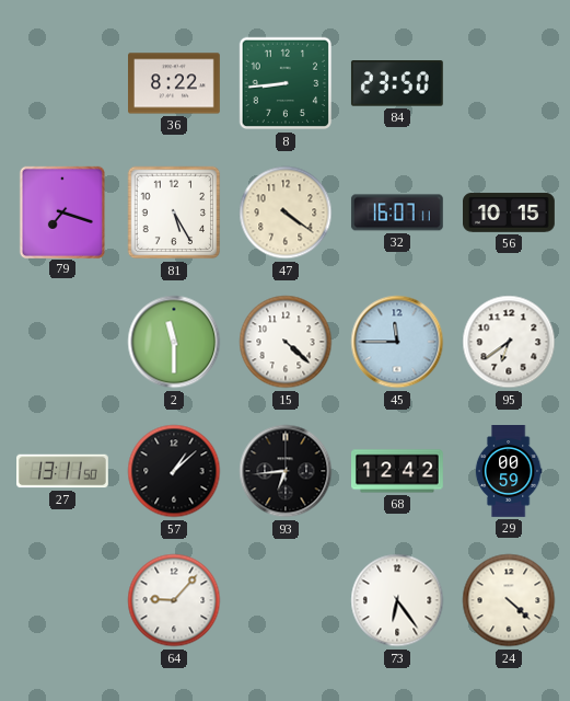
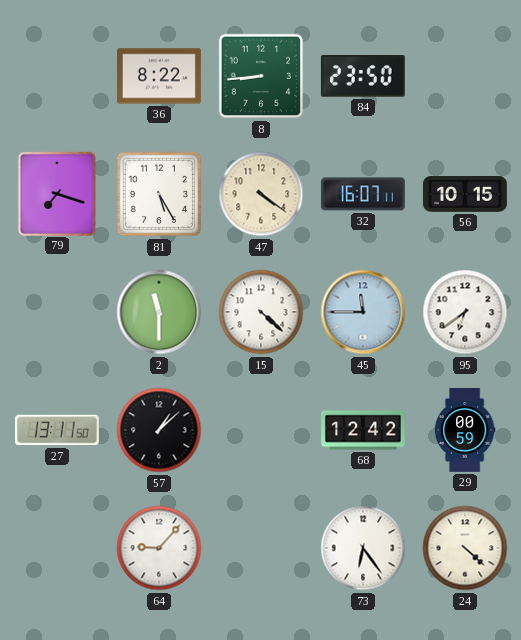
93: 6:44 -> none
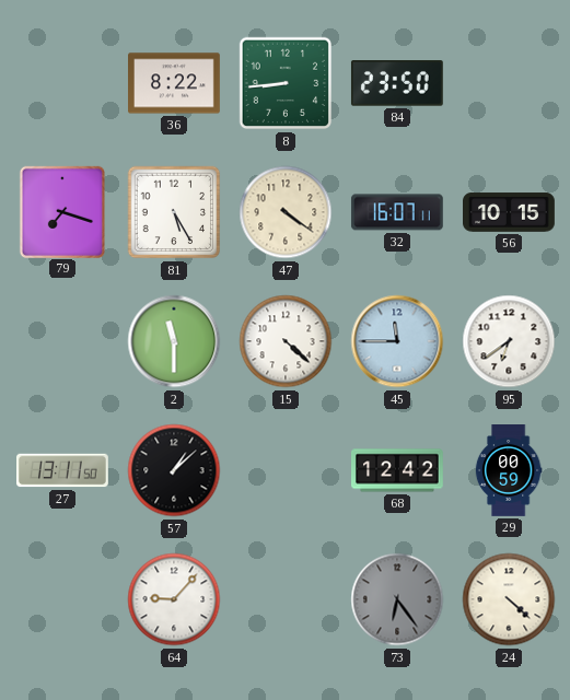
73 dial: white -> grey
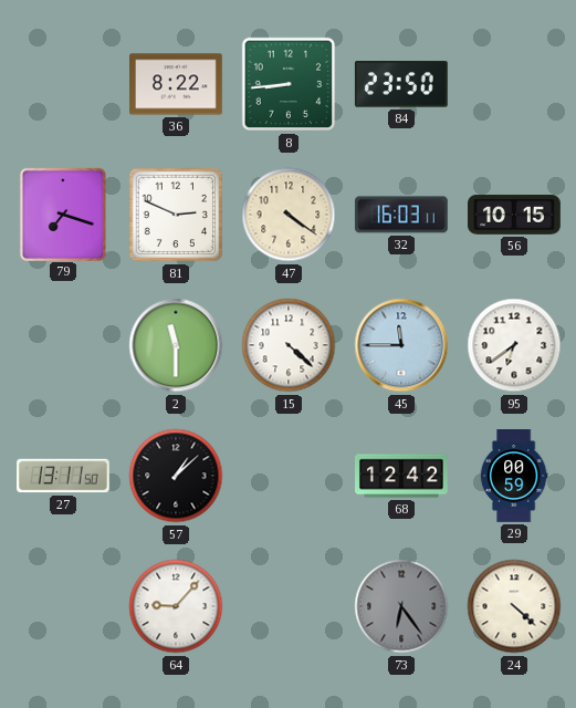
81: 5:25 -> 2:49
32: 16:07 -> 16:03
